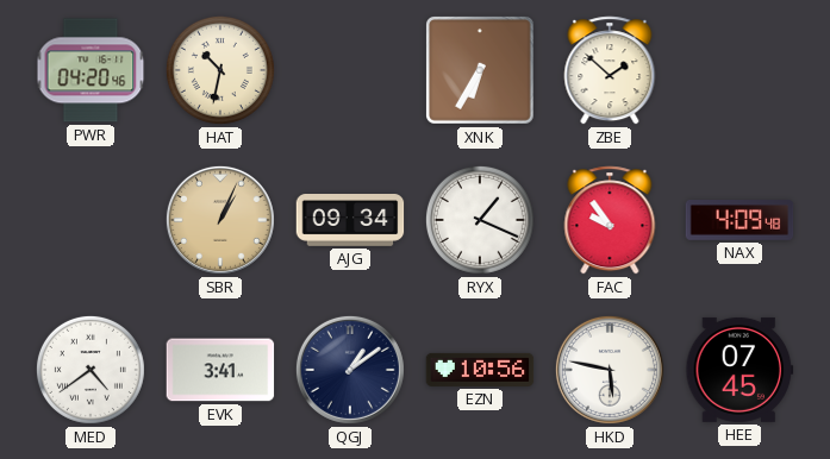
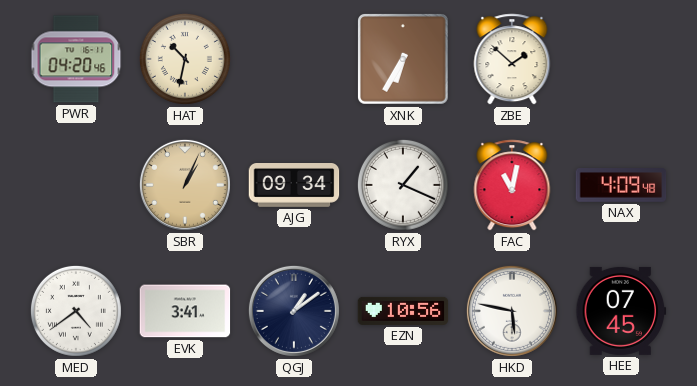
FAC: 9:54 -> 11:02
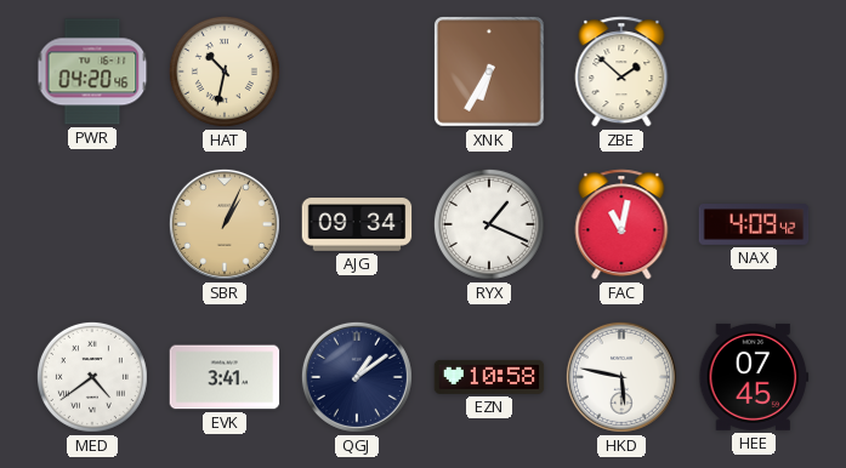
NAX: 4:09:48 -> 4:09:42
EZN: 10:56 -> 10:58
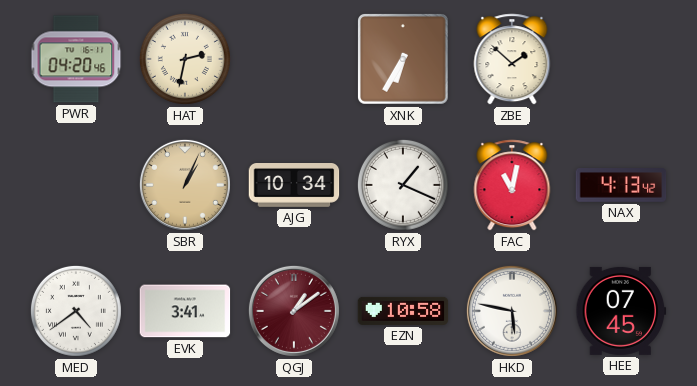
HAT: 10:32 -> 2:32
AJG: 09:34 -> 10:34
NAX: 4:09 -> 4:13
QGJ dial: navy -> burgundy
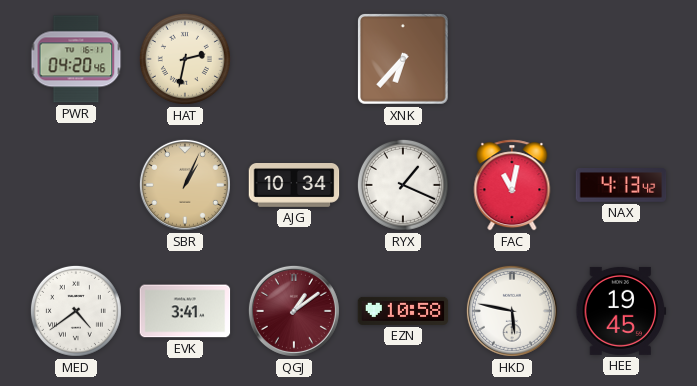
XNK: 6:35 -> 6:37
ZBE: 1:52 -> none
HEE: 07:45 -> 19:45
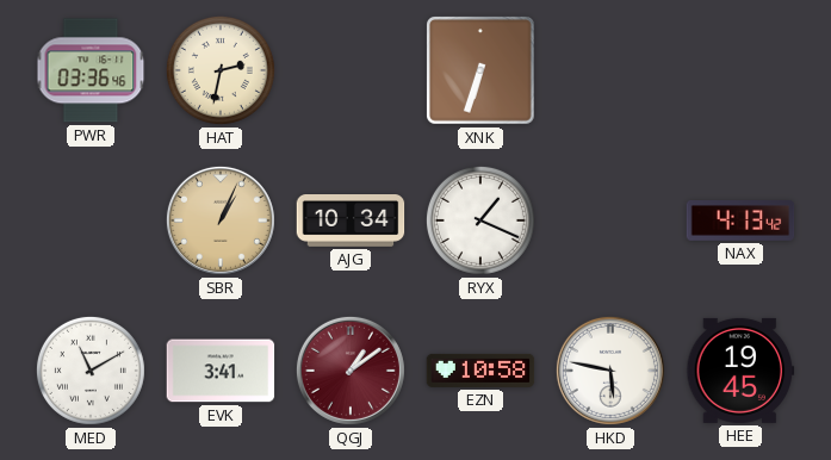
PWR: 04:20 -> 03:36
XNK: 6:37 -> 6:33
FAC: 11:02 -> none
MED: 4:39 -> 11:10
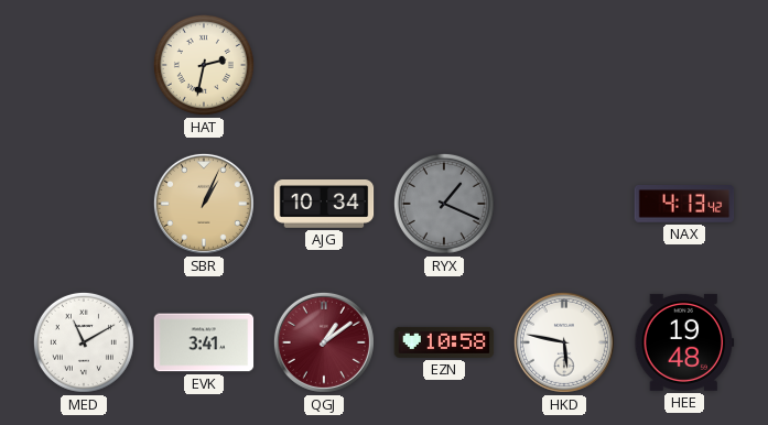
PWR: 03:36 -> none
XNK: 6:33 -> none
RYX dial: white -> grey
HEE: 19:45 -> 19:48
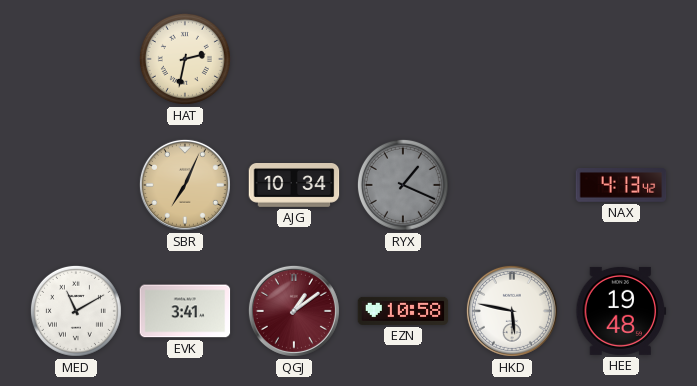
SBR: 1:04 -> 7:04
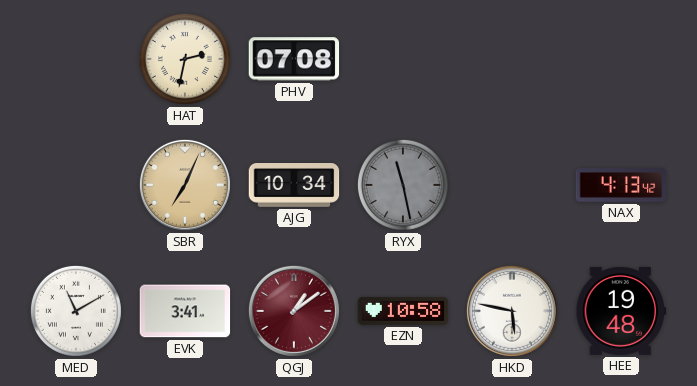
PHV: none -> 07:08
RYX: 1:19 -> 11:28
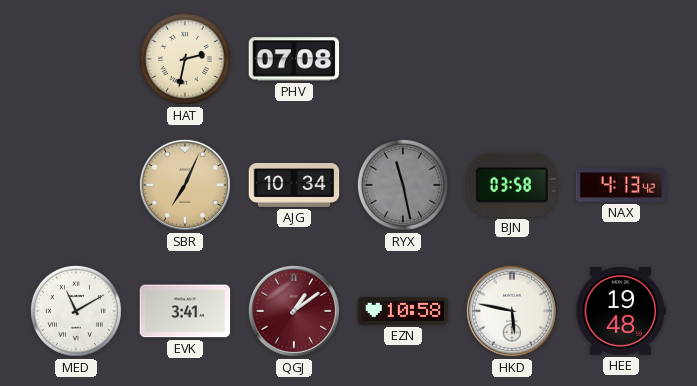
BJN: none -> 03:58
